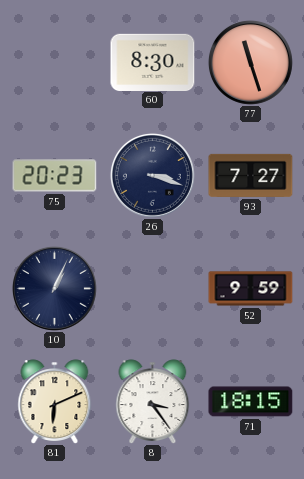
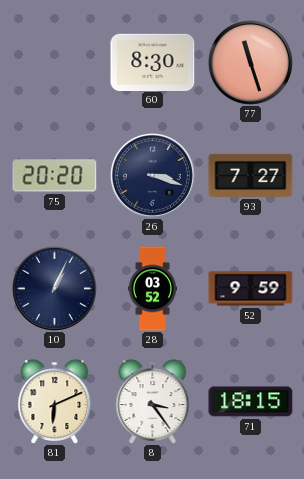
75: 20:23 -> 20:20
28: none -> 03:52
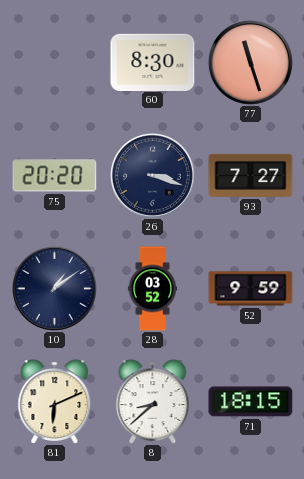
10: 1:04 -> 1:09
8: 3:24 -> 8:38
